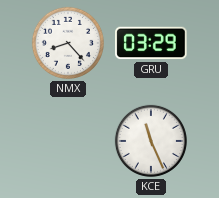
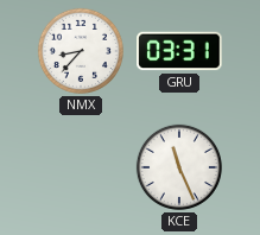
NMX: 8:23 -> 8:37
GRU: 03:29 -> 03:31
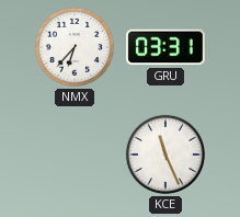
NMX: 8:37 -> 6:37
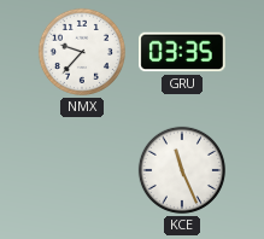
NMX: 6:37 -> 9:37
GRU: 03:31 -> 03:35
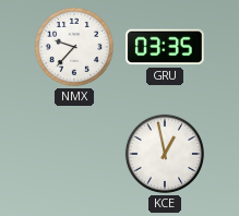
KCE: 11:26 -> 12:58
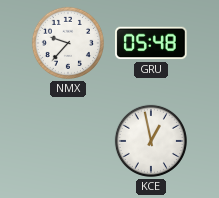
GRU: 03:35 -> 05:48
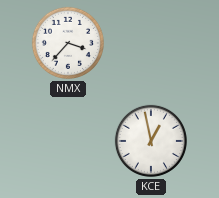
NMX: 9:37 -> 3:37
GRU: 05:48 -> none
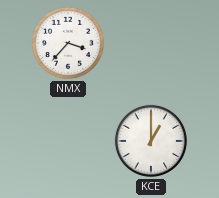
KCE: 12:58 -> 1:00
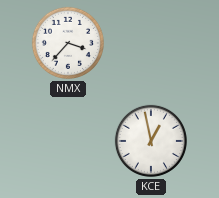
KCE: 1:00 -> 12:58
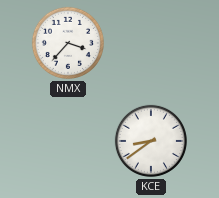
KCE: 12:58 -> 8:39
